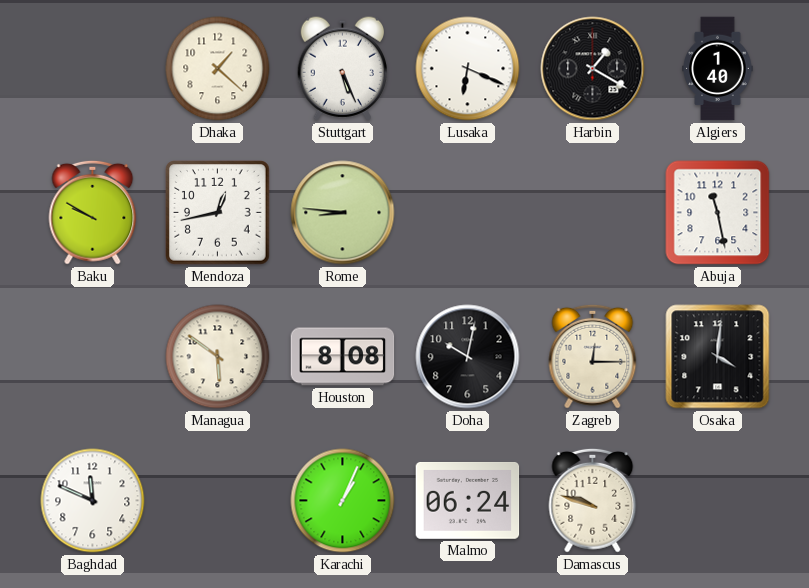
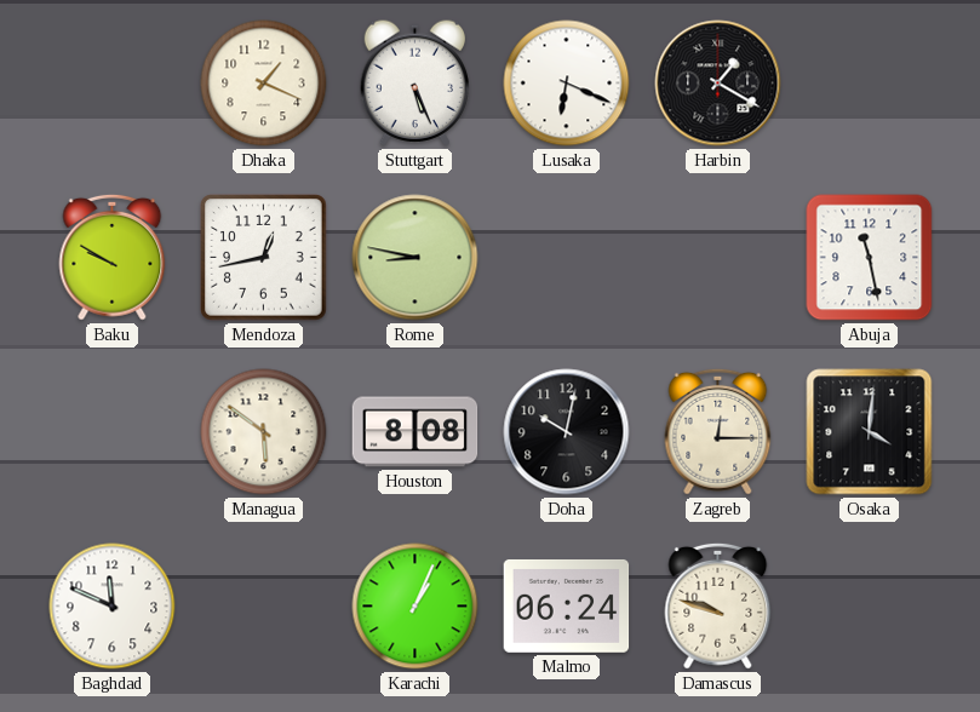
Dhaka: 1:22 -> 1:19
Algiers: 1:40 -> none
Rome: 8:46 -> 8:47
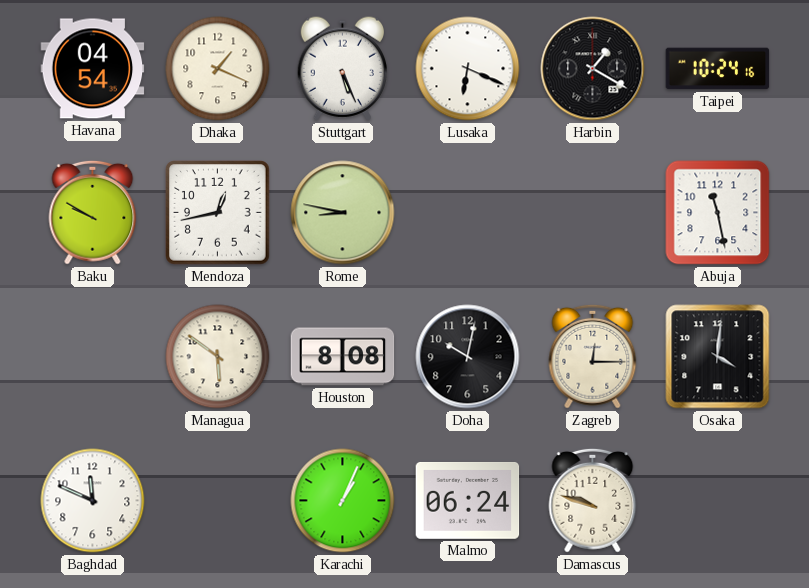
Havana: none -> 04:54
Taipei: none -> 10:24
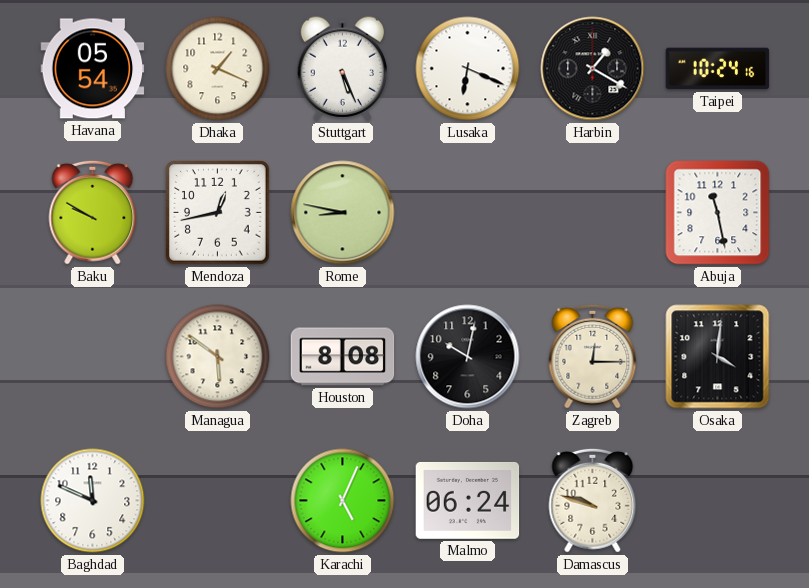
Havana: 04:54 -> 05:54
Karachi: 1:04 -> 5:04
